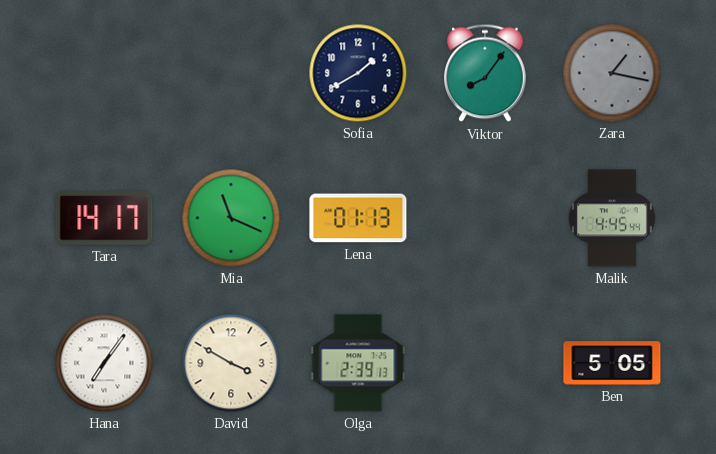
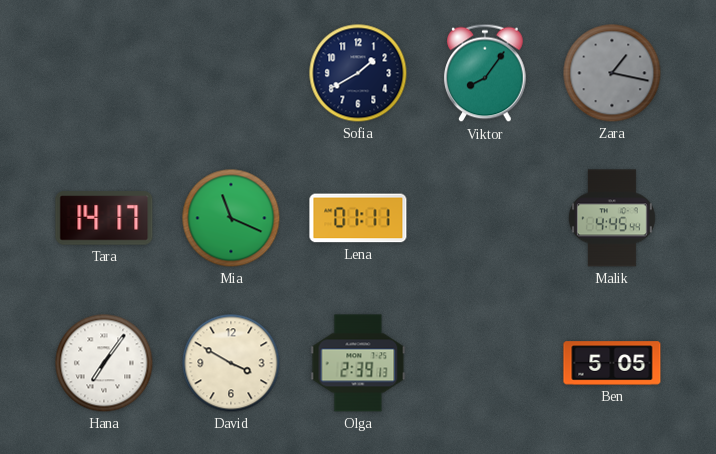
Lena: 01:13 -> 01:11
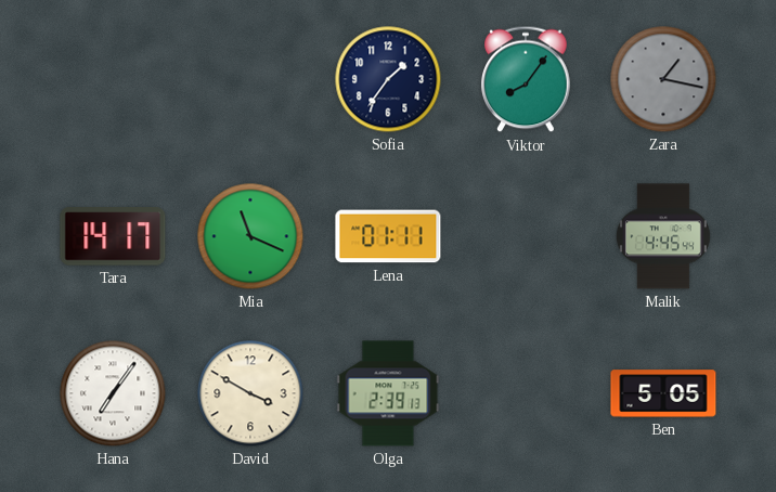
Sofia: 1:40 -> 1:36
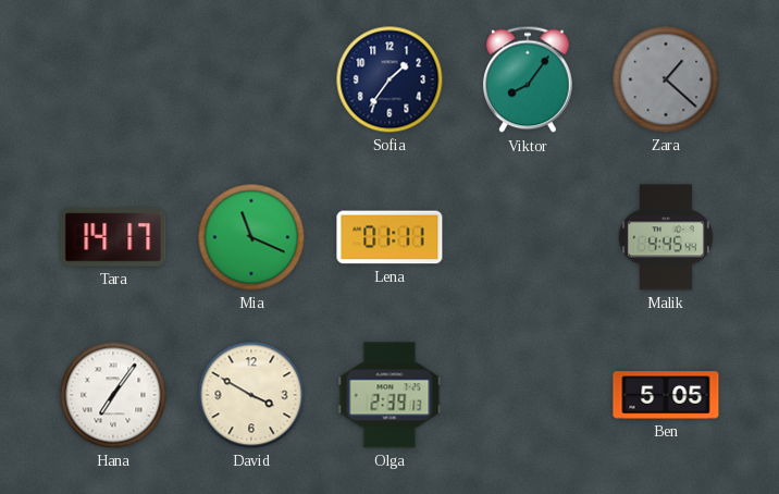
Zara: 1:17 -> 1:22
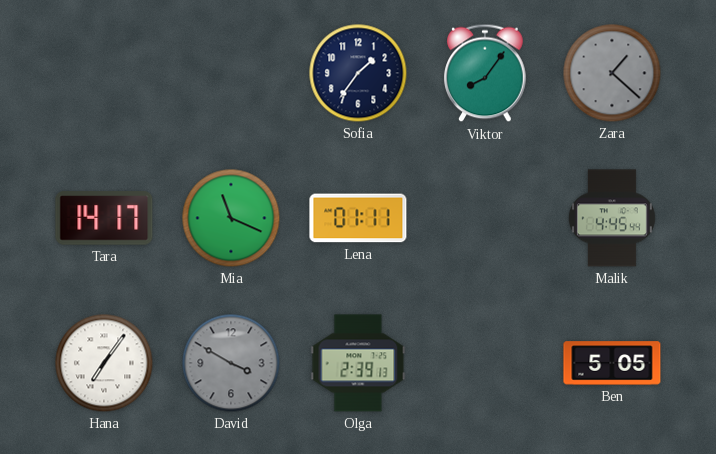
David dial: cream -> grey
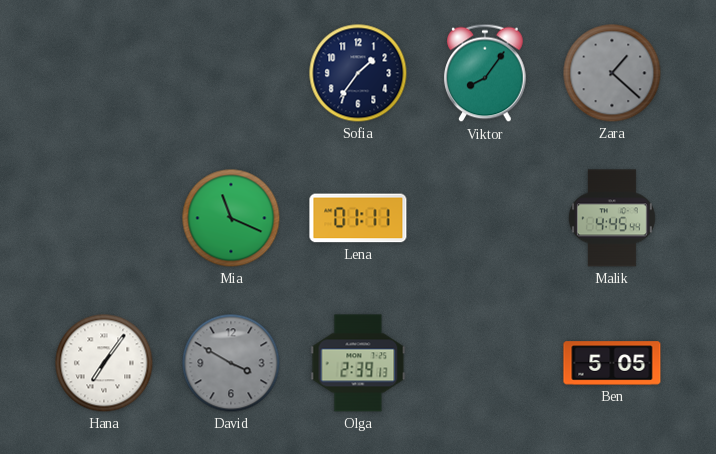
Tara: 14:17 -> none
